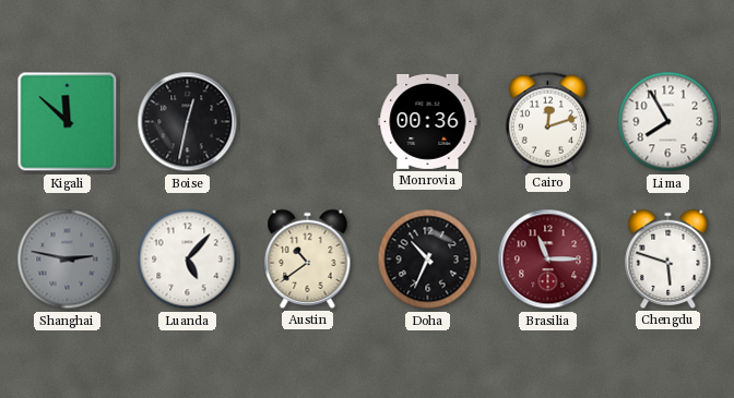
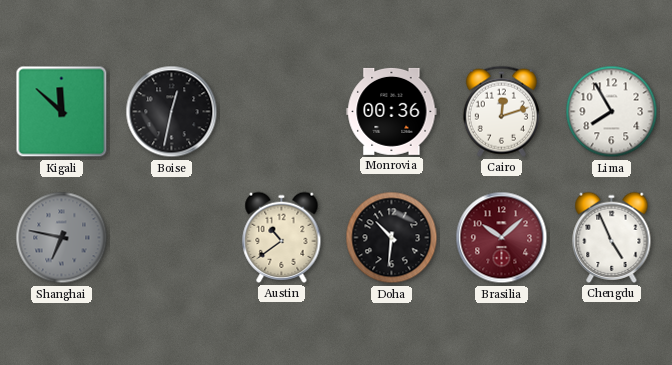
Shanghai: 2:47 -> 6:47
Luanda: 5:07 -> none
Doha: 10:34 -> 10:31
Brasilia: 11:15 -> 10:08
Chengdu: 5:48 -> 4:56
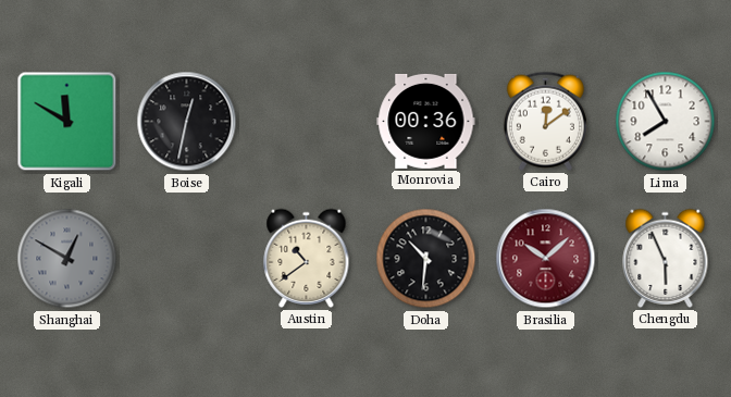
Kigali: 11:52 -> 11:50
Cairo: 12:12 -> 12:09
Shanghai: 6:47 -> 12:50
Chengdu: 4:56 -> 5:56
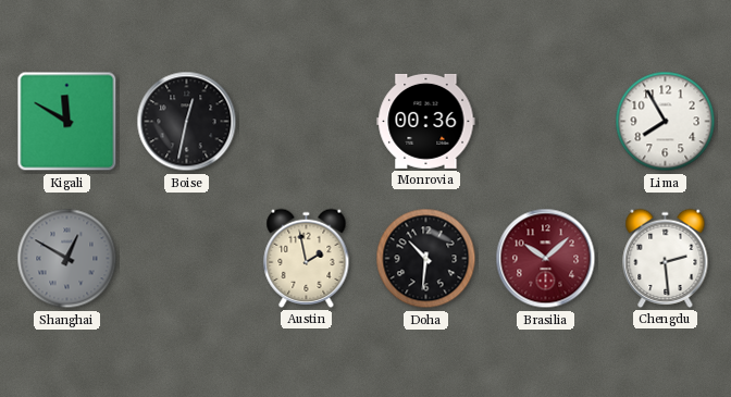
Cairo: 12:09 -> none
Austin: 10:39 -> 1:58
Chengdu: 5:56 -> 2:29
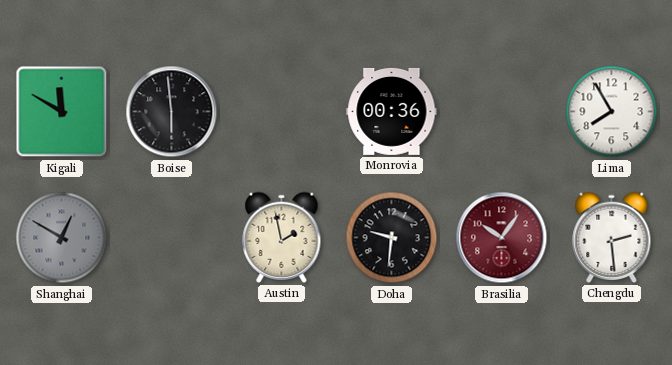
Boise: 12:32 -> 5:59
Doha: 10:31 -> 9:31
Brasilia: 10:08 -> 10:06
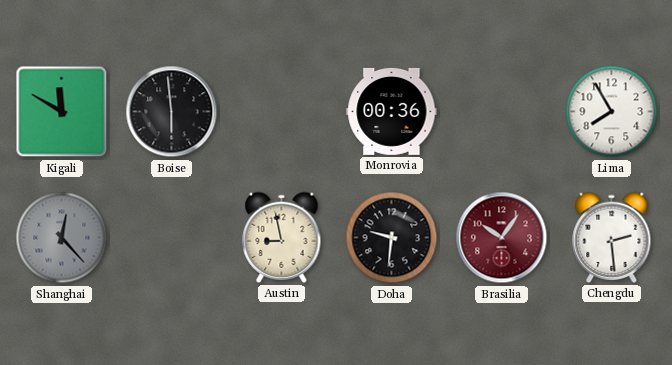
Shanghai: 12:50 -> 12:23
Austin: 1:58 -> 8:58
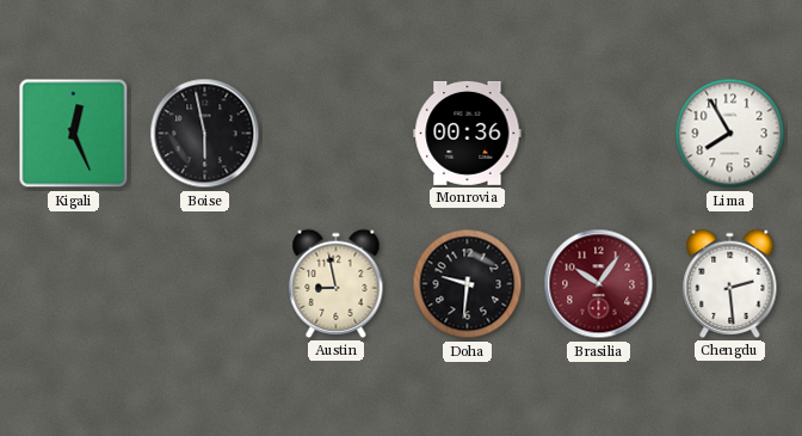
Kigali: 11:50 -> 12:26
Boise: 5:59 -> 5:58
Shanghai: 12:23 -> none
